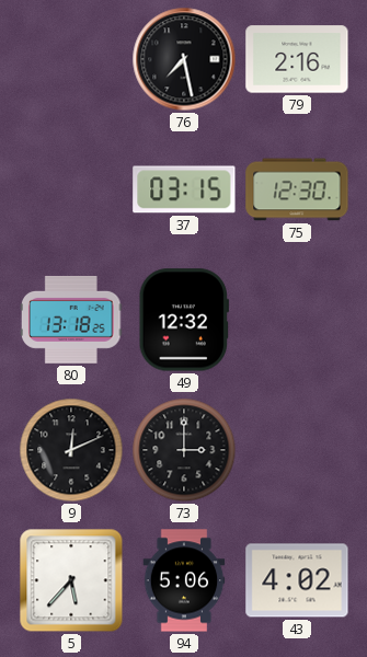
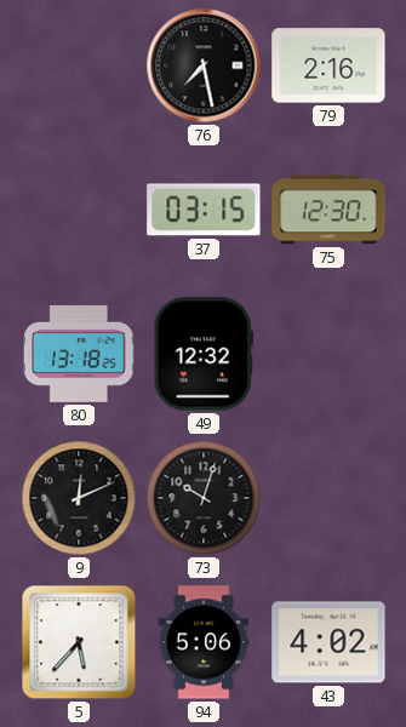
73: 3:00 -> 10:03
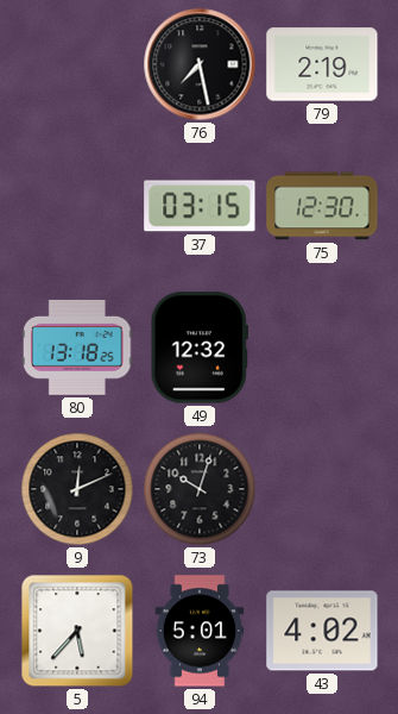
79: 2:16 -> 2:19
94: 5:06 -> 5:01
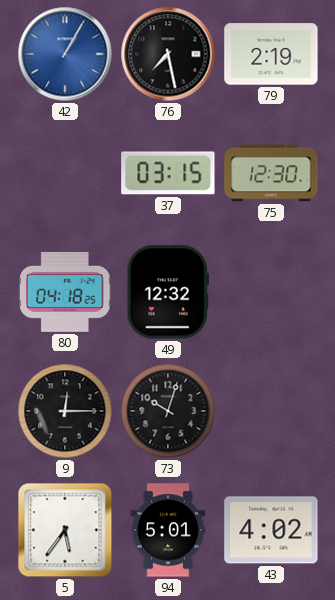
42: none -> 1:05
80: 13:18 -> 04:18
9: 12:11 -> 12:15
5: 5:37 -> 5:36
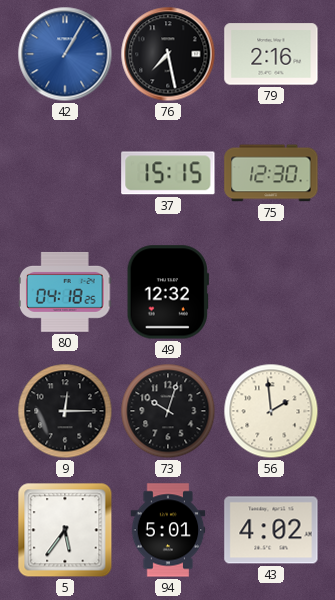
79: 2:19 -> 2:16
37: 03:15 -> 15:15
56: none -> 1:59
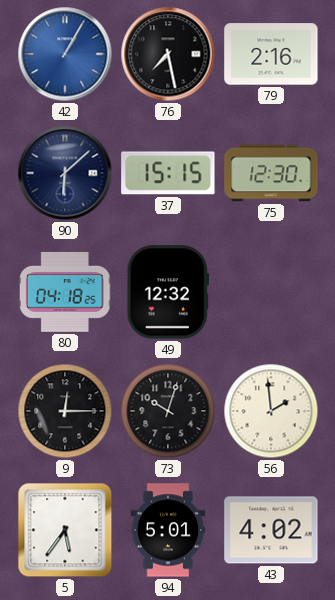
90: none -> 6:08
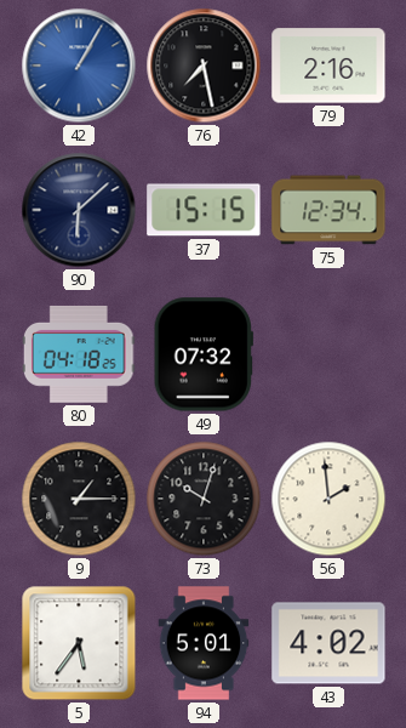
75: 12:30 -> 12:34
49: 12:32 -> 07:32
9: 12:15 -> 1:15
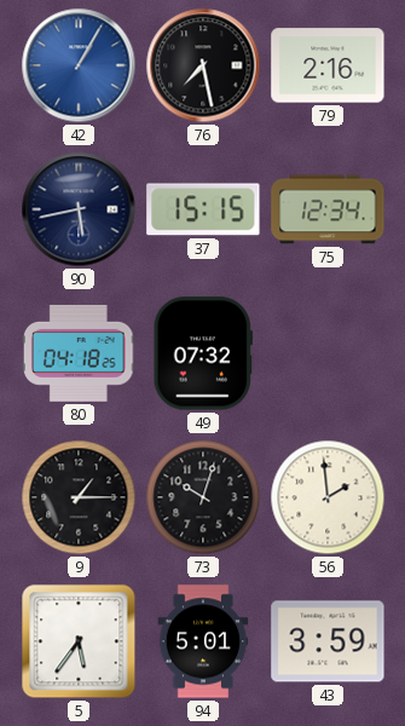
90: 6:08 -> 5:43
43: 4:02 -> 3:59
